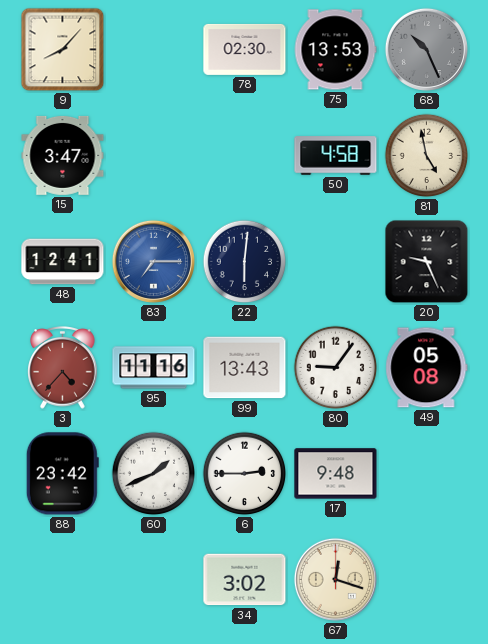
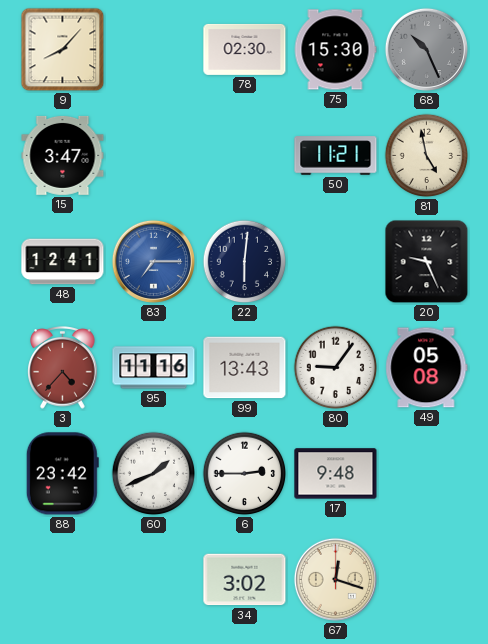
75: 13:53 -> 15:30
50: 4:58 -> 11:21
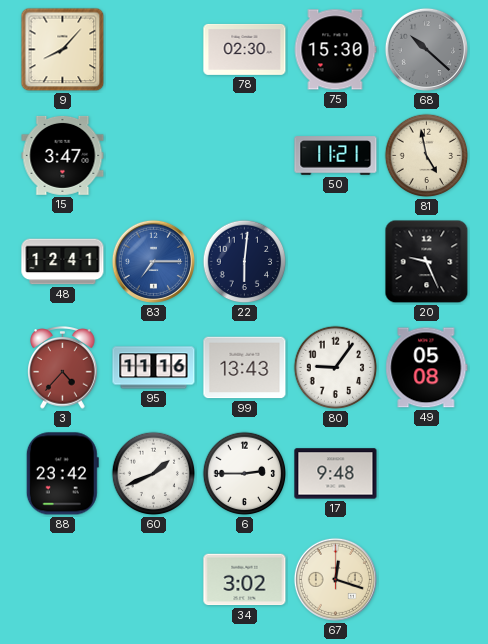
68: 10:26 -> 10:22
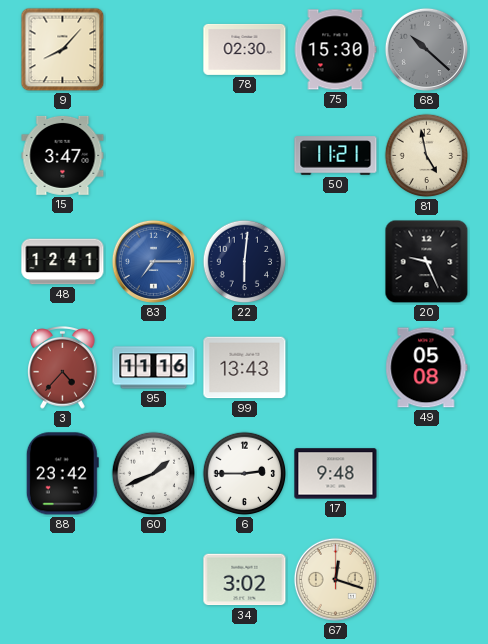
80: 9:06 -> none
